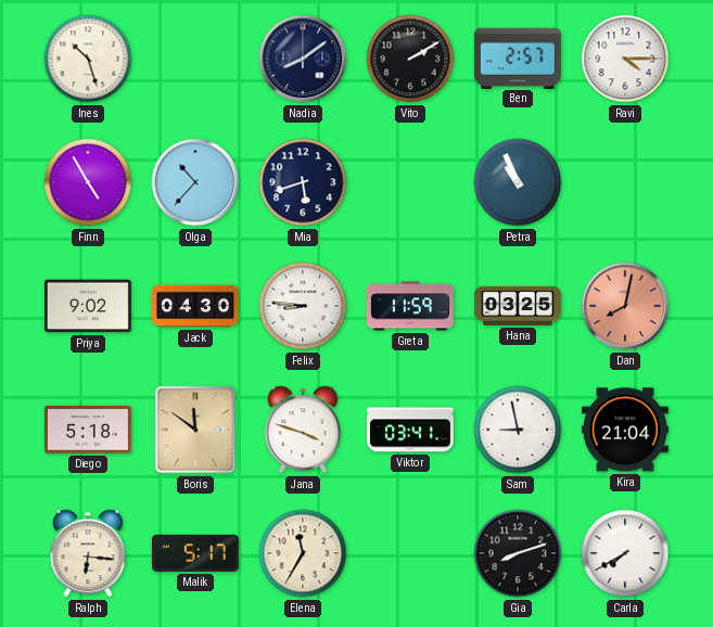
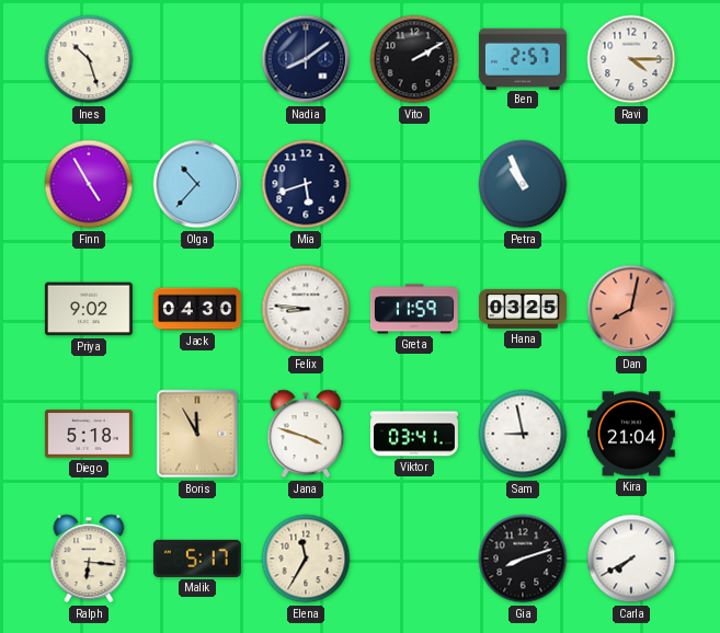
Boris: 11:51 -> 11:55
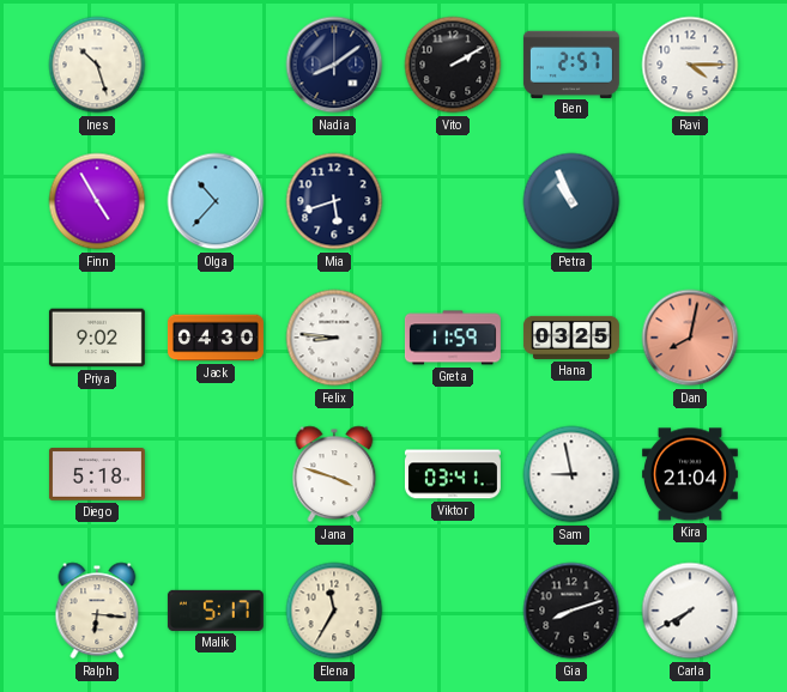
Boris: 11:55 -> none
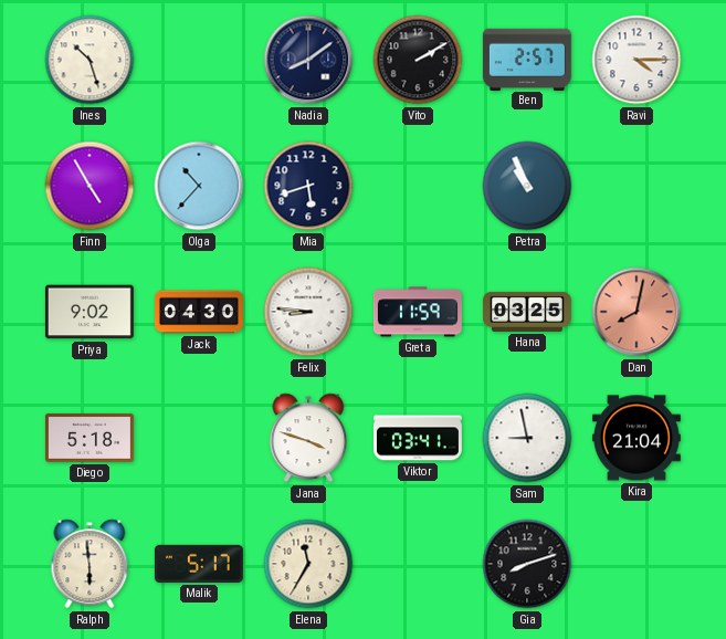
Ralph: 6:16 -> 5:59
Carla: 7:40 -> none
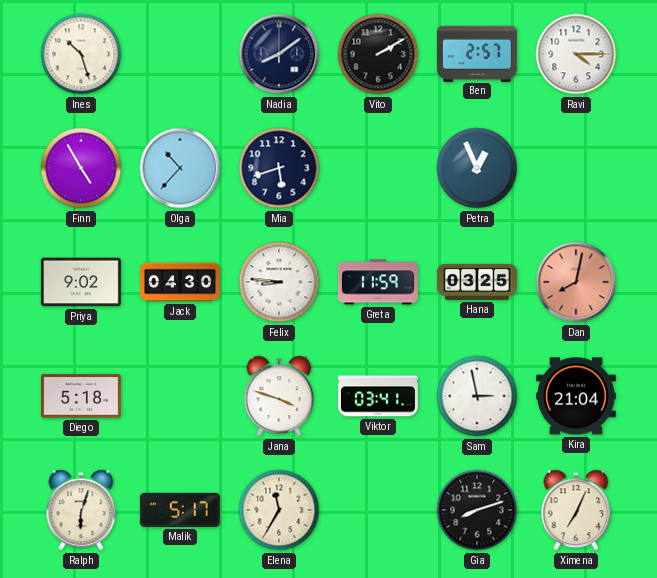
Petra: 10:56 -> 12:56
Sam: 8:58 -> 2:58
Ralph: 5:59 -> 6:03
Ximena: none -> 7:04
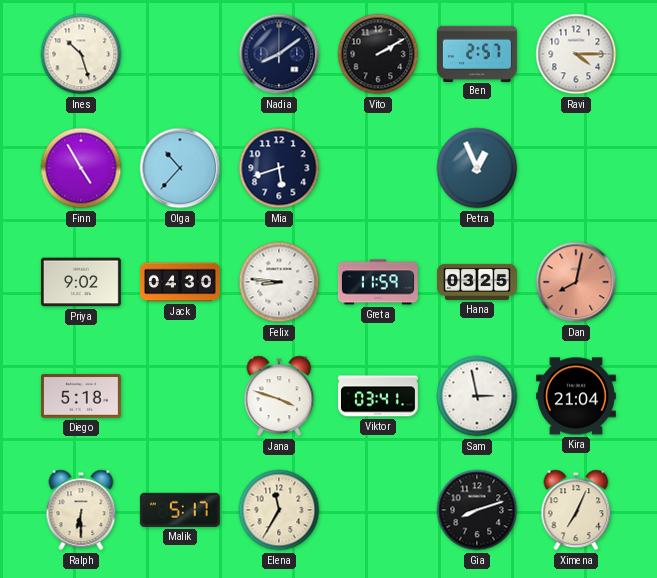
Ralph: 6:03 -> 6:30
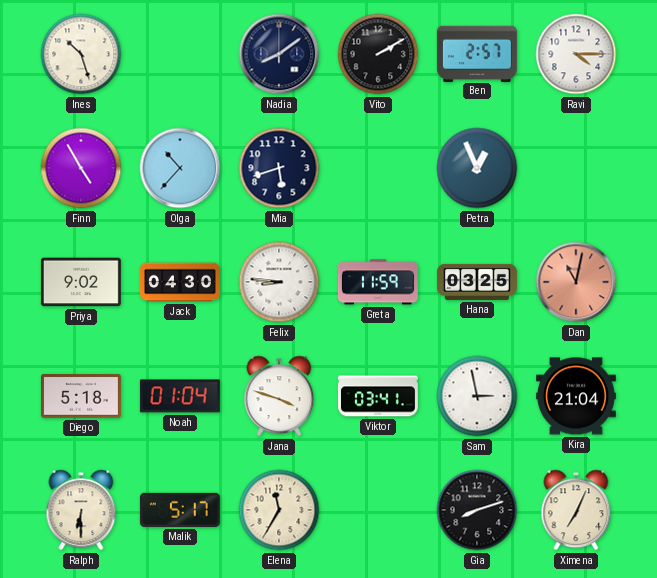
Dan: 8:02 -> 11:02
Noah: none -> 01:04
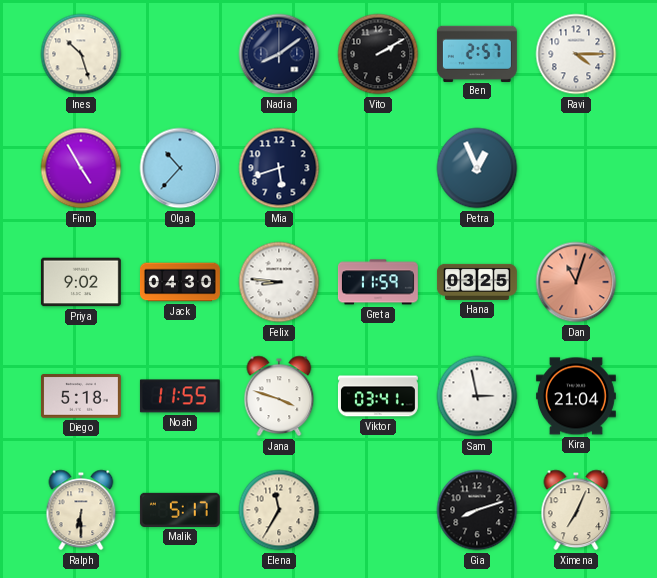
Dan: 11:02 -> 11:03
Noah: 01:04 -> 11:55
